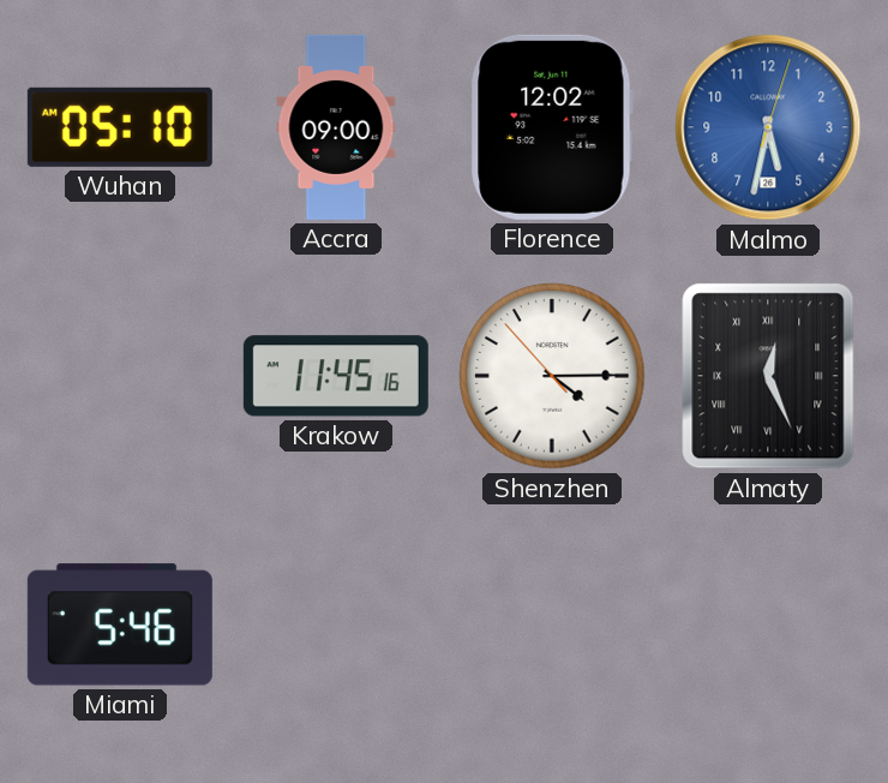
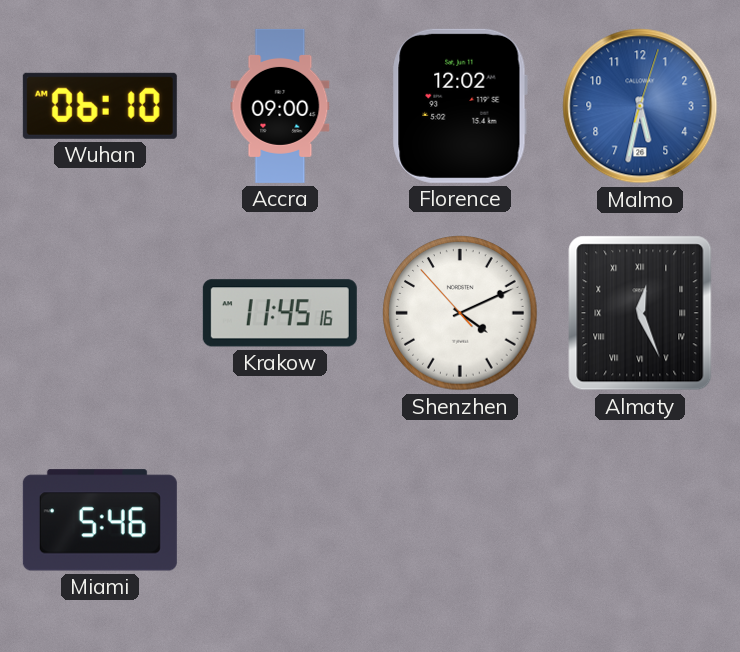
Wuhan: 05:10 -> 06:10
Shenzhen: 4:14 -> 4:10
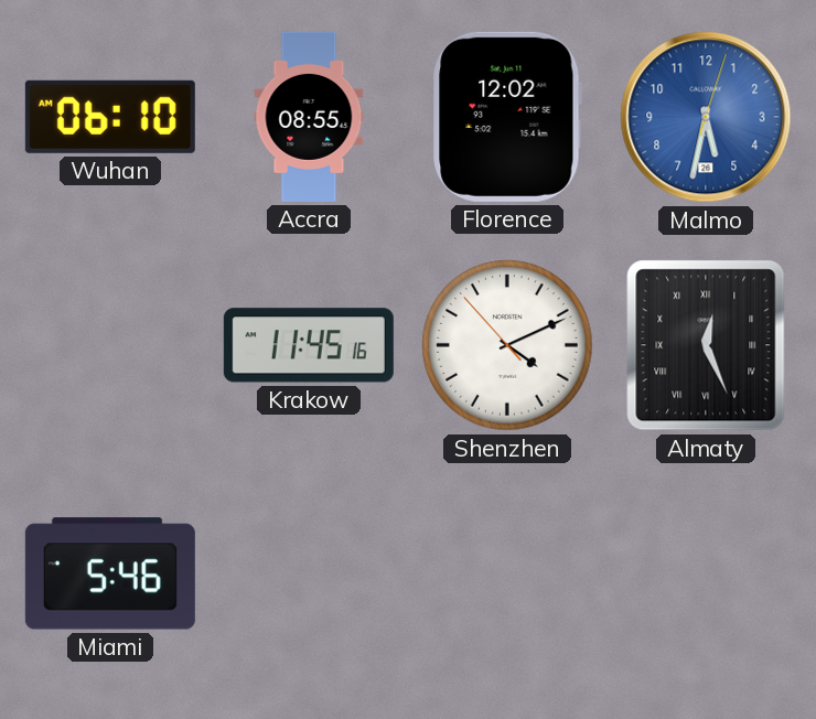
Accra: 09:00 -> 08:55
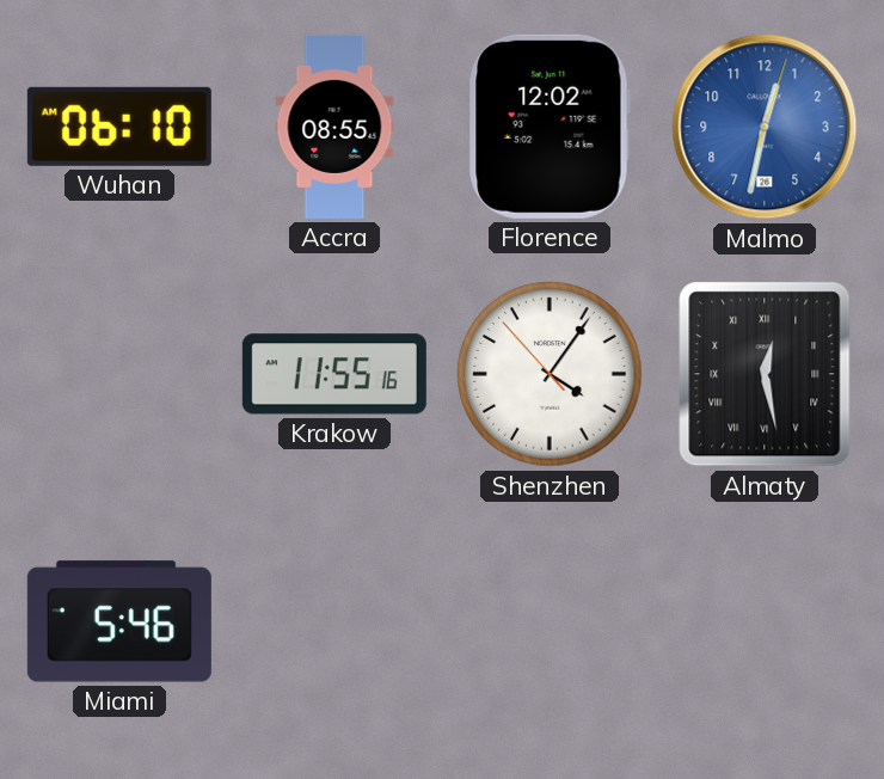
Malmo: 5:32 -> 12:32
Krakow: 11:45 -> 11:55
Shenzhen: 4:10 -> 4:05
Almaty: 12:26 -> 12:28
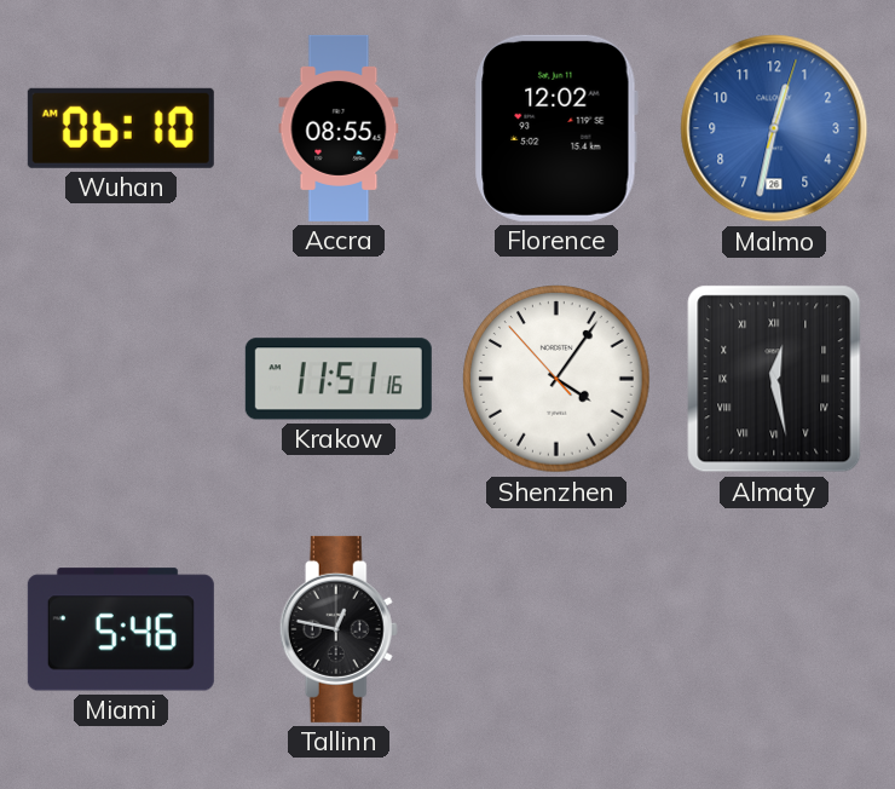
Krakow: 11:55 -> 11:51
Tallinn: none -> 12:47
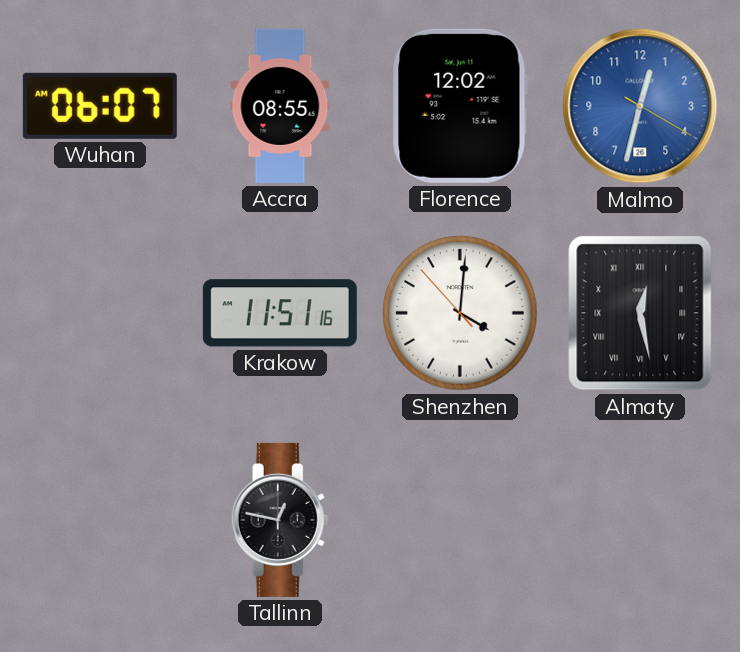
Wuhan: 06:10 -> 06:07
Malmo: 12:32:03 -> 12:32:20
Shenzhen: 4:05 -> 4:00
Miami: 5:46 -> none
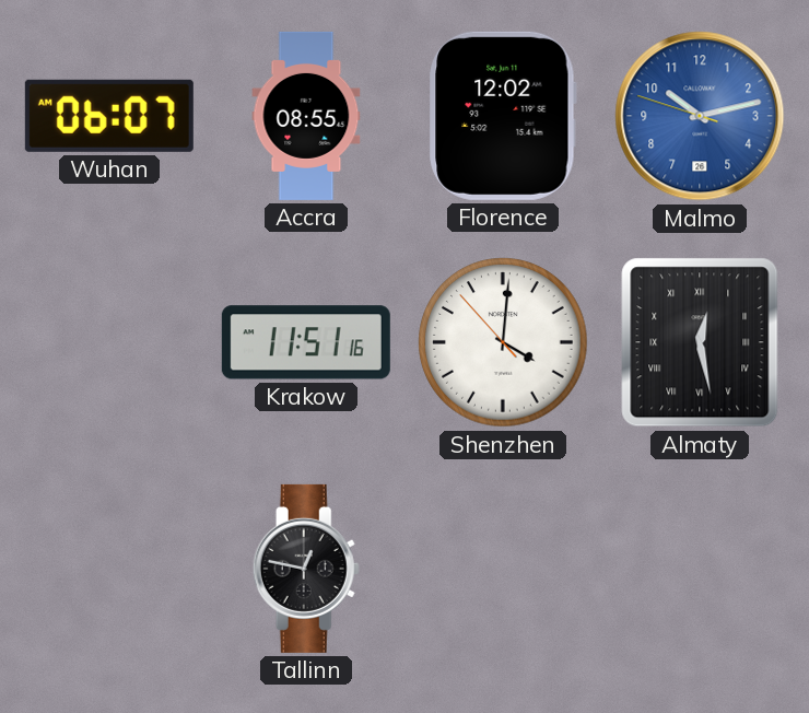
Malmo: 12:32 -> 10:12
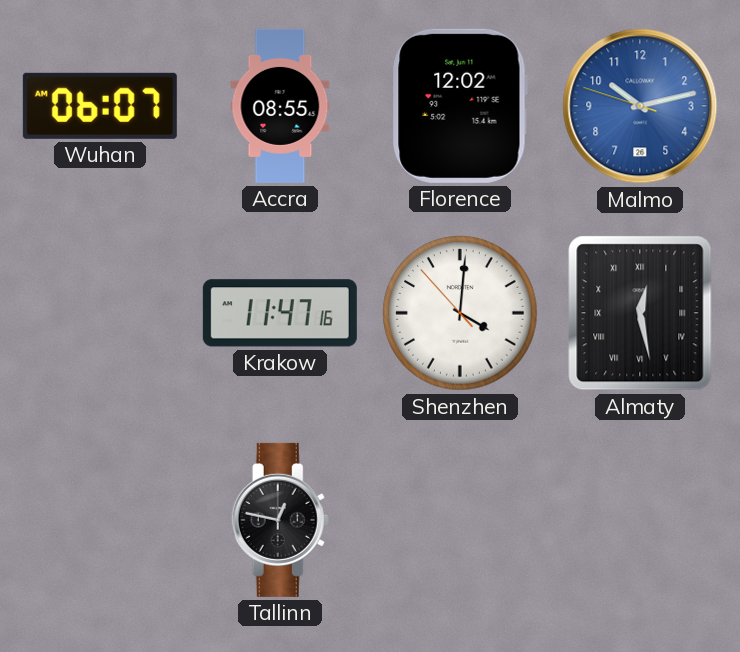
Krakow: 11:51 -> 11:47
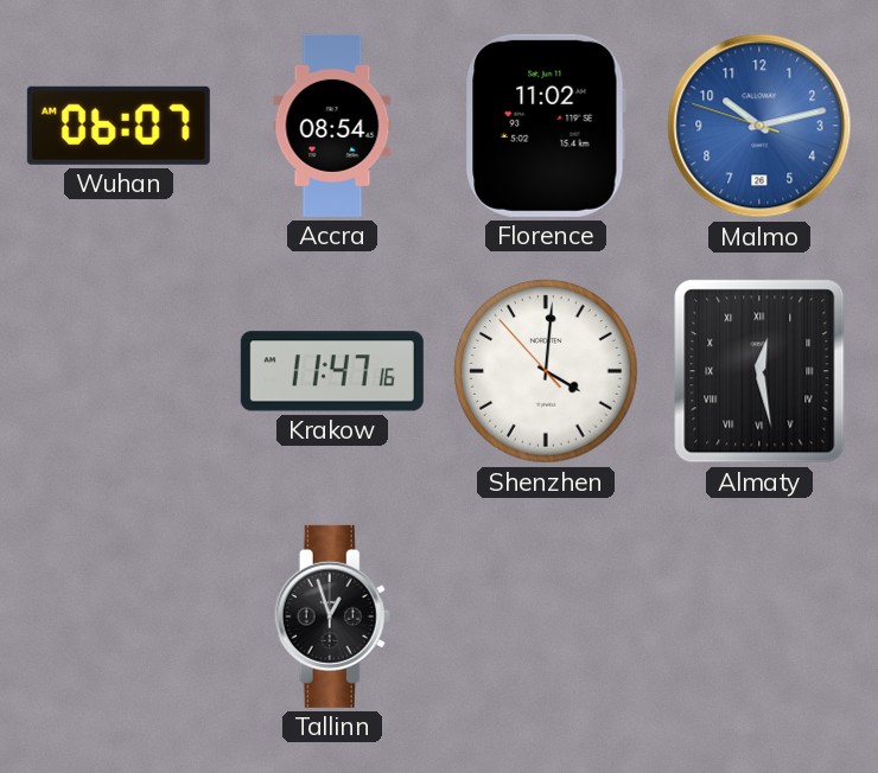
Accra: 08:55 -> 08:54
Florence: 12:02 -> 11:02
Tallinn: 12:47 -> 12:57
